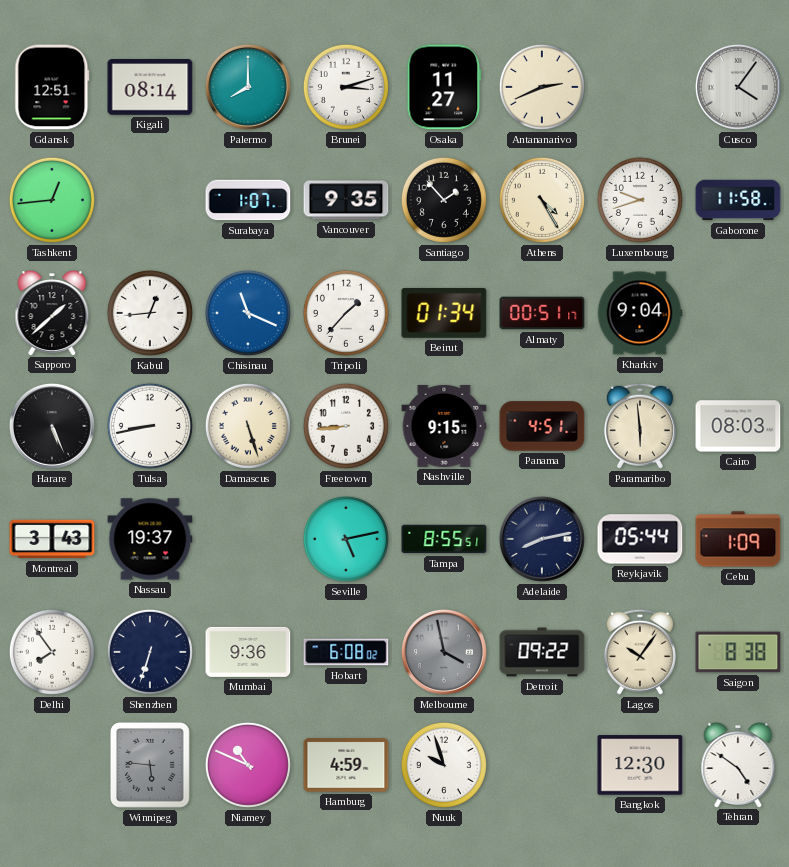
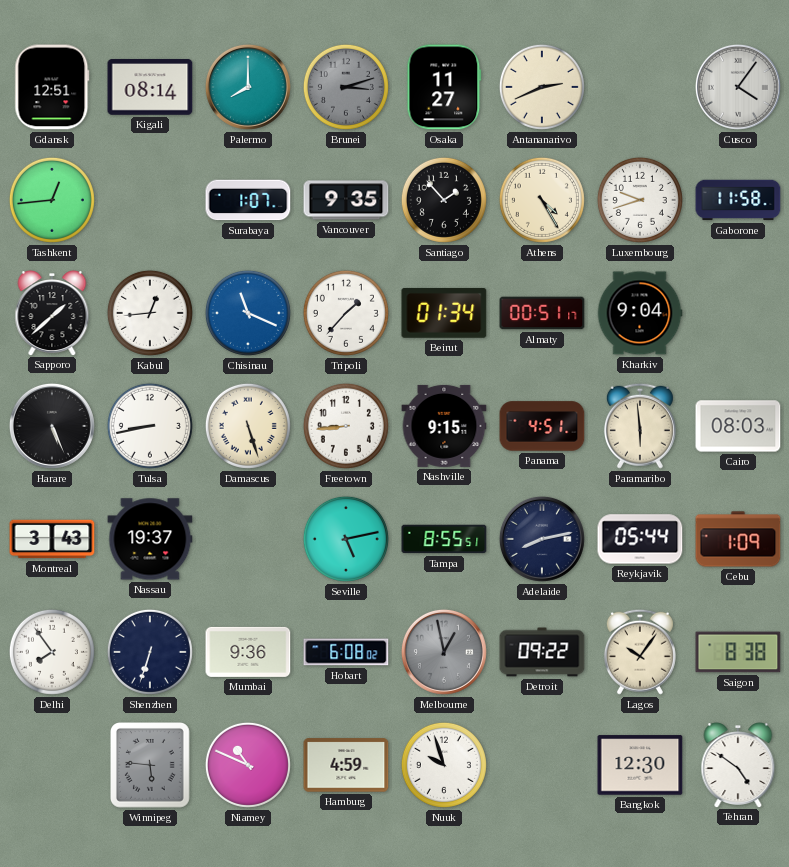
Brunei dial: white -> grey
Melbourne: 3:58 -> 12:58
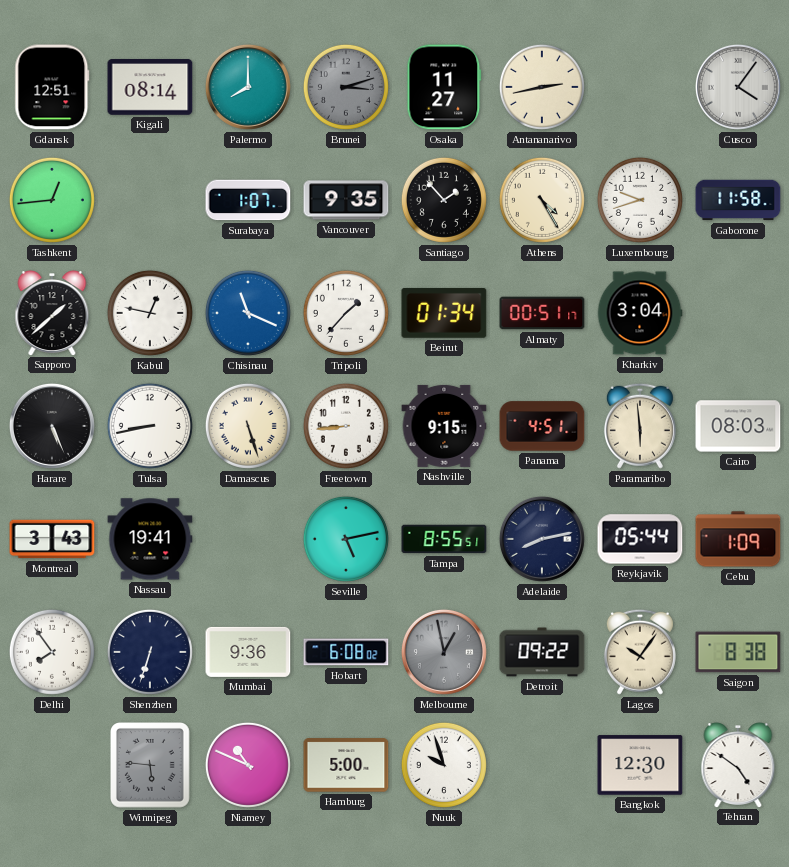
Antananarivo: 2:41 -> 2:43
Kabul: 12:44 -> 12:47
Kharkiv: 9:04 -> 3:04
Nassau: 19:37 -> 19:41
Hamburg: 4:59 -> 5:00
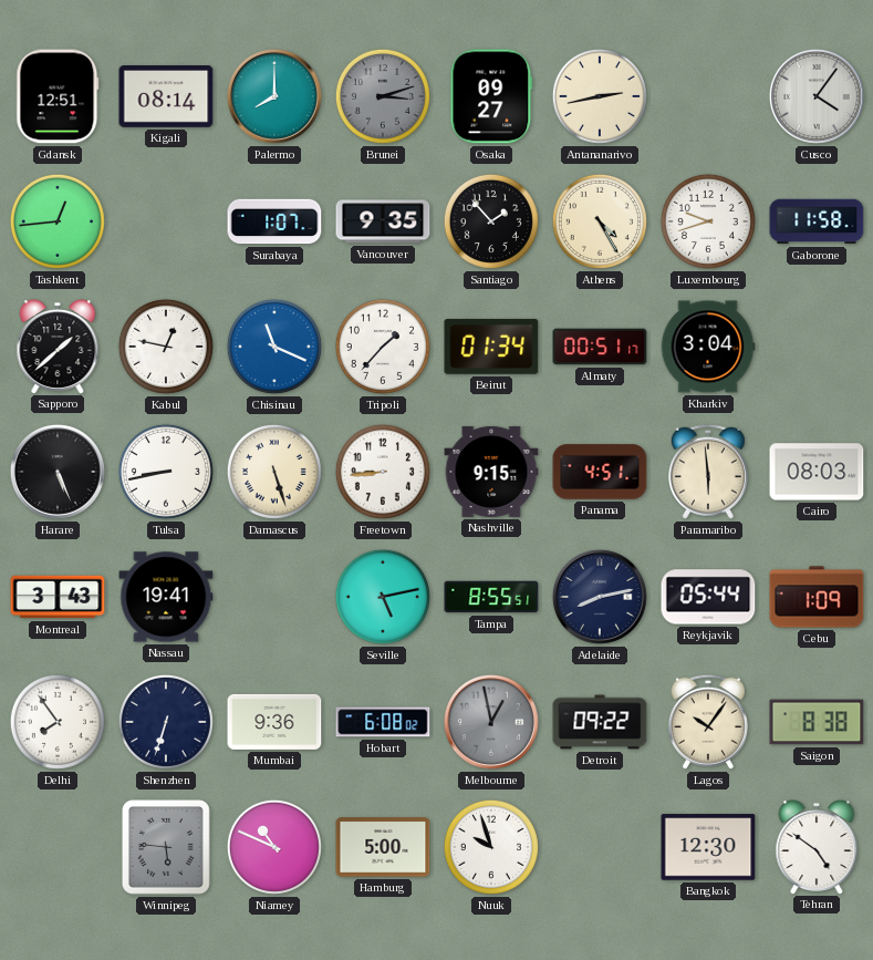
Osaka: 11:27 -> 09:27
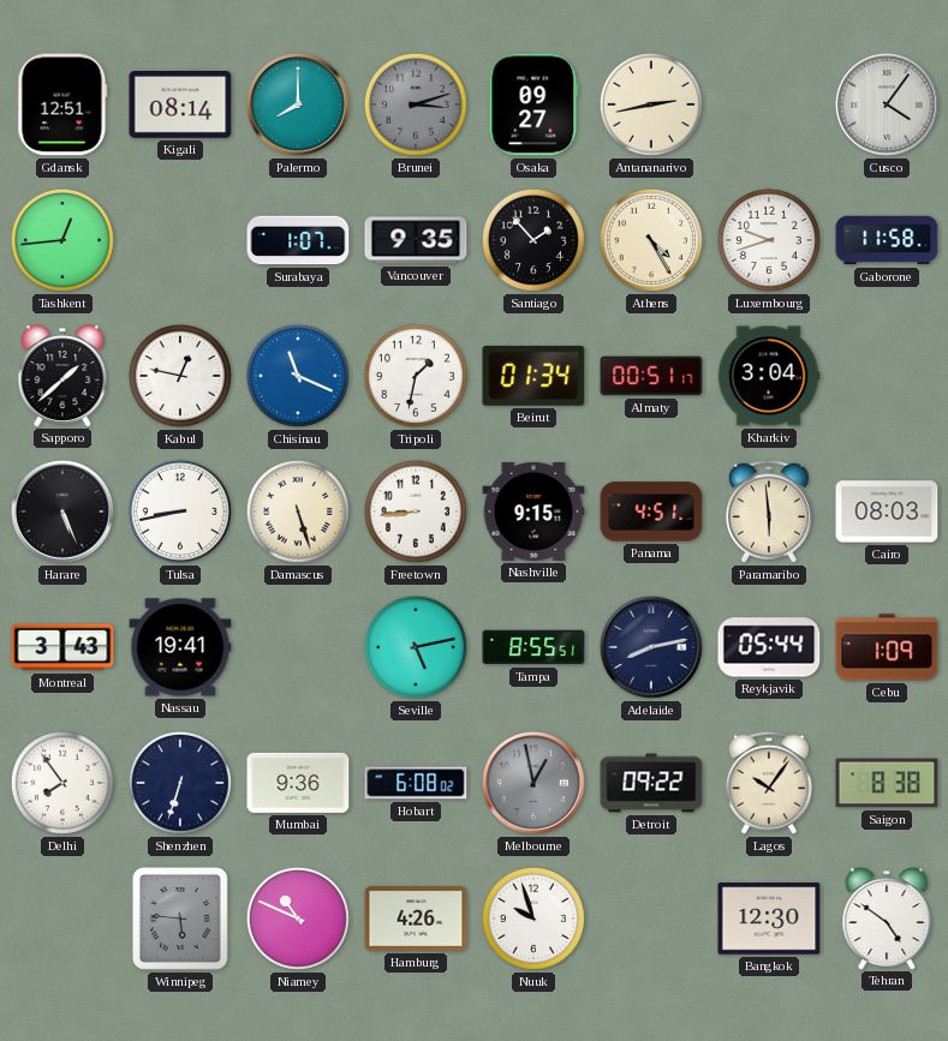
Tripoli: 1:37 -> 1:32
Hamburg: 5:00 -> 4:26
